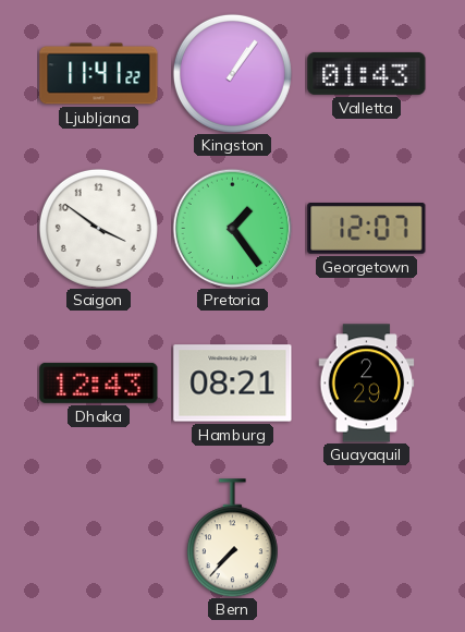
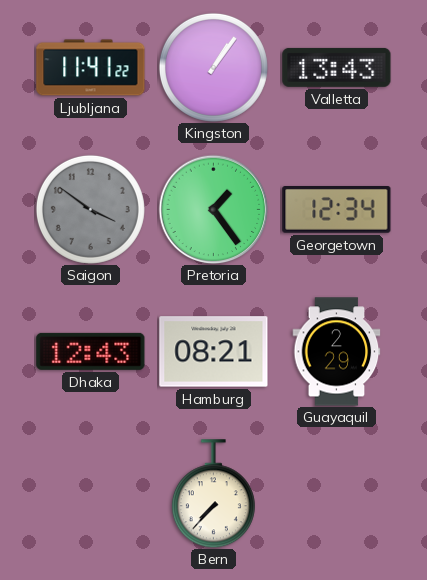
Valletta: 01:43 -> 13:43
Saigon dial: white -> grey
Georgetown: 12:07 -> 12:34
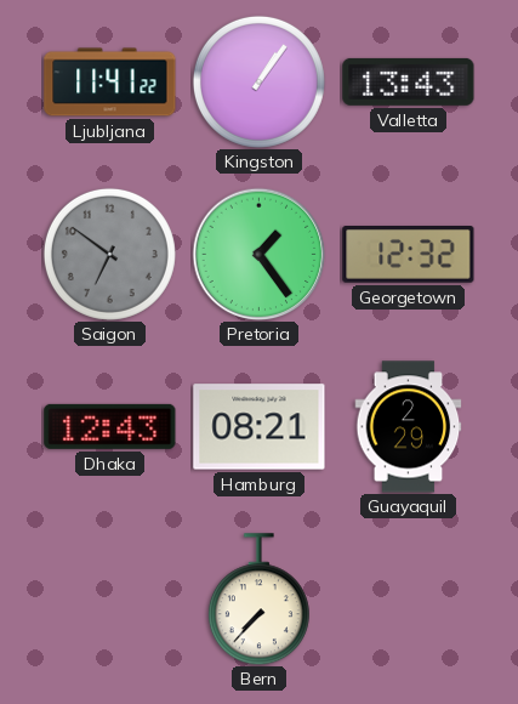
Saigon: 3:51 -> 6:51
Georgetown: 12:34 -> 12:32
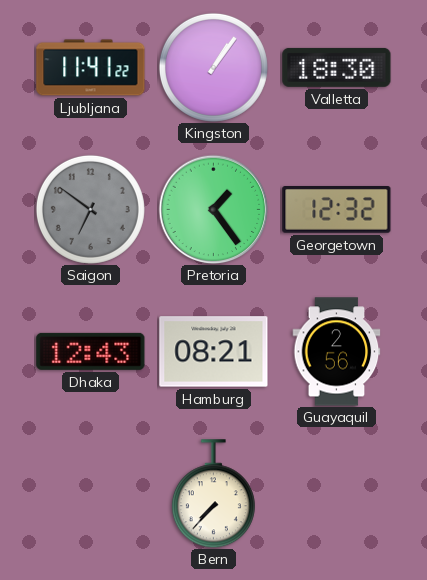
Valletta: 13:43 -> 18:30
Guayaquil: 2:29 -> 2:56
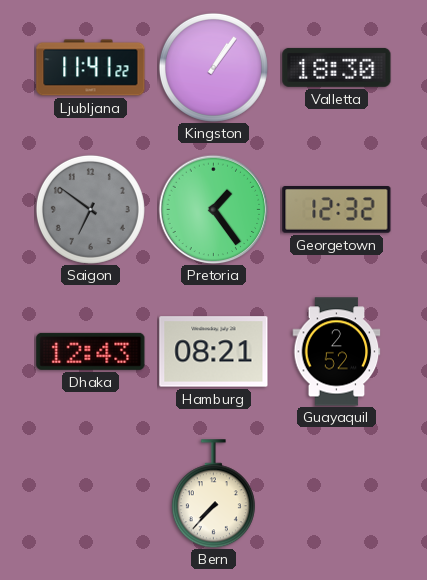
Guayaquil: 2:56 -> 2:52
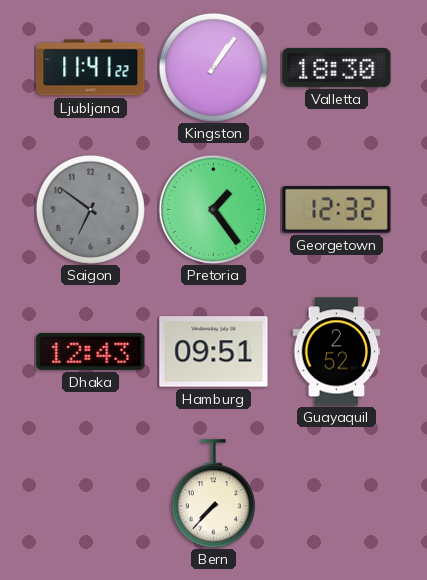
Hamburg: 08:21 -> 09:51
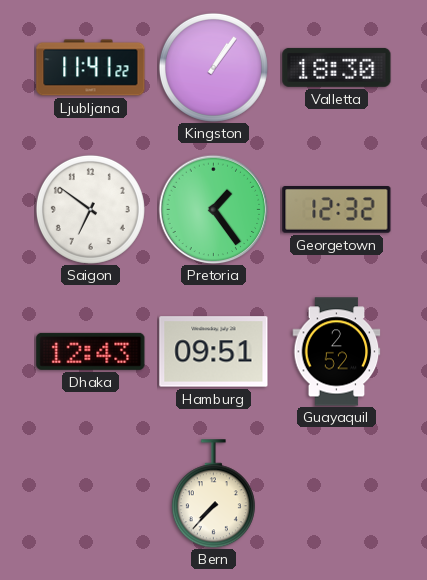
Saigon dial: grey -> white
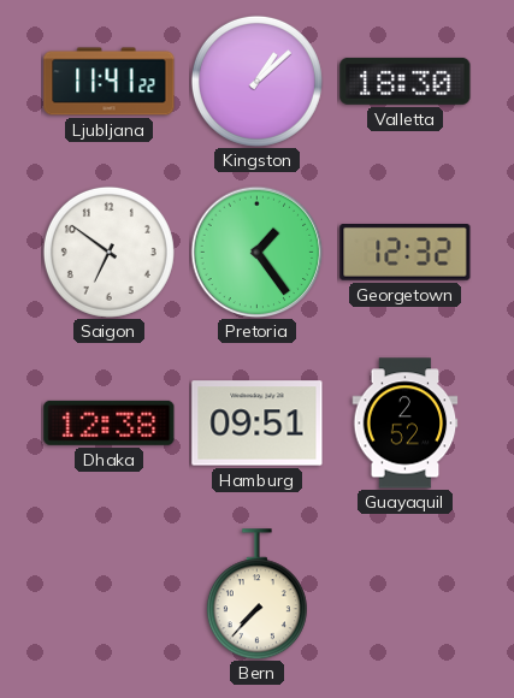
Kingston: 1:06 -> 1:08
Dhaka: 12:43 -> 12:38
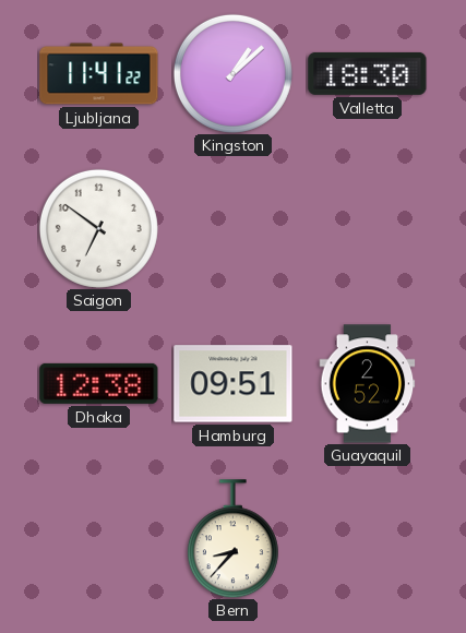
Pretoria: 1:24 -> none
Georgetown: 12:32 -> none
Bern: 7:37 -> 8:37
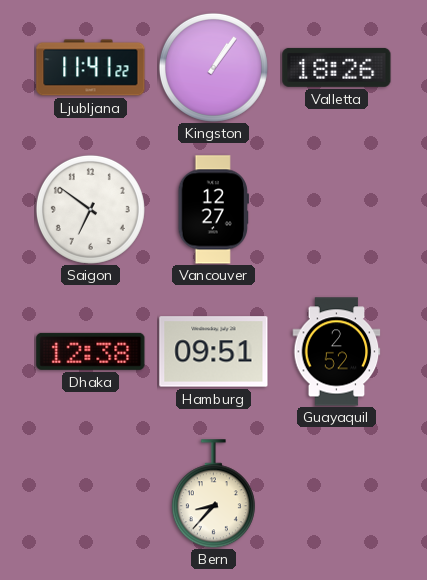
Kingston: 1:08 -> 1:06
Valletta: 18:30 -> 18:26
Vancouver: none -> 12:27
